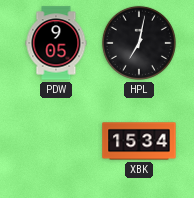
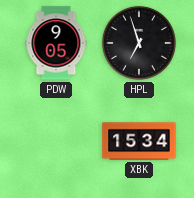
HPL: 7:02 -> 6:57
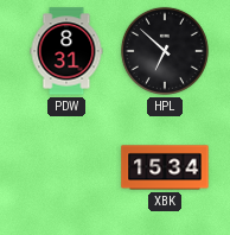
PDW: 9:05 -> 8:31
HPL: 6:57 -> 6:52
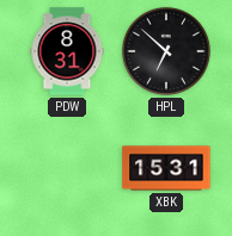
XBK: 15:34 -> 15:31
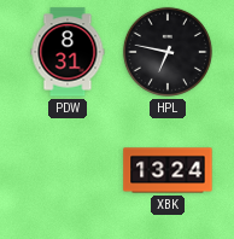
HPL: 6:52 -> 6:47
XBK: 15:31 -> 13:24
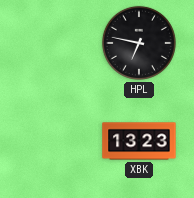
PDW: 8:31 -> none
XBK: 13:24 -> 13:23
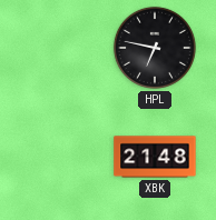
XBK: 13:23 -> 21:48
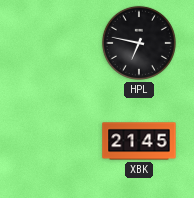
XBK: 21:48 -> 21:45
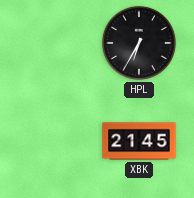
HPL: 6:47 -> 6:35
